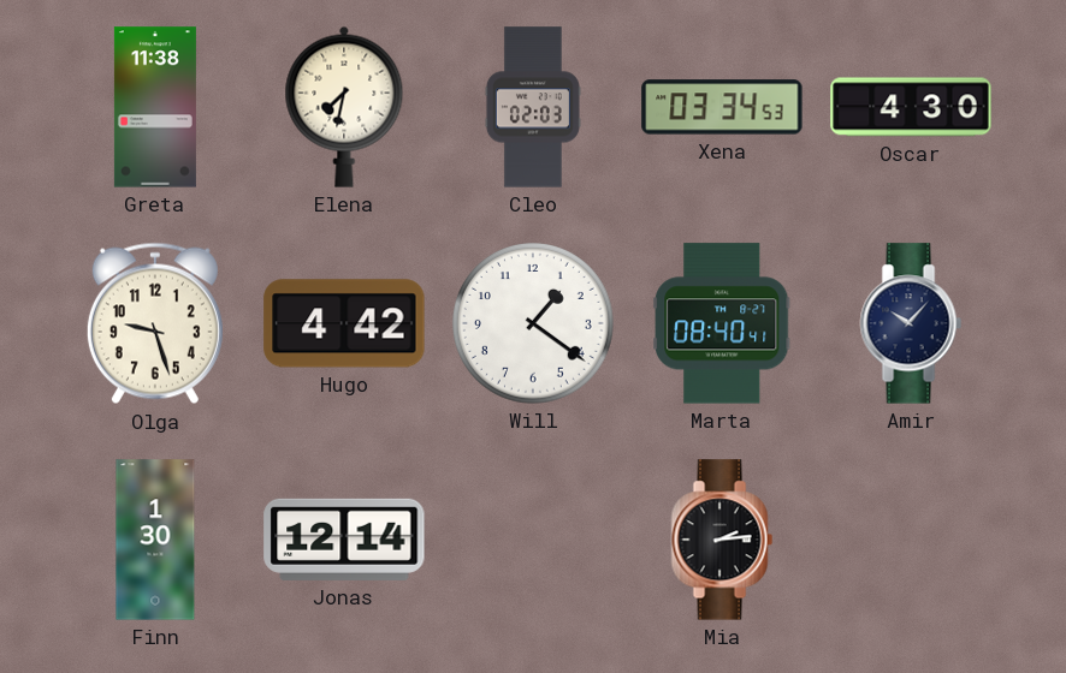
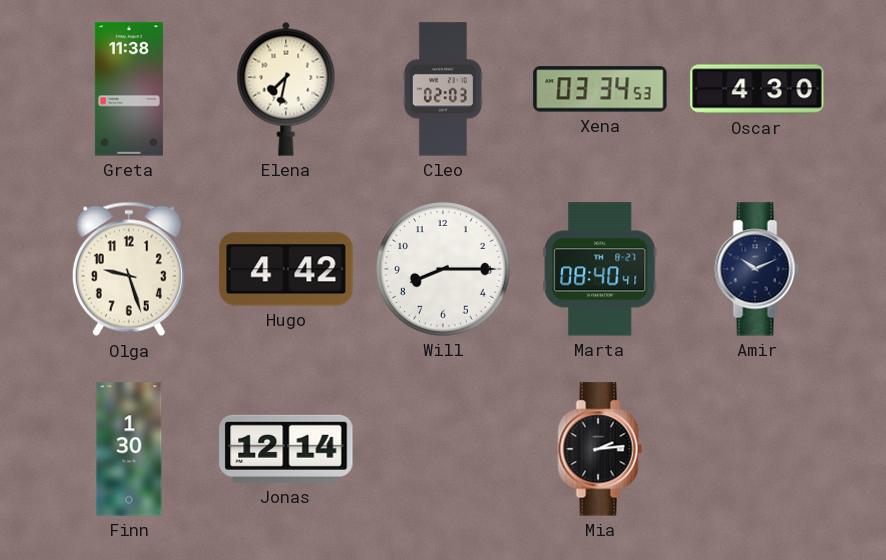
Will: 1:21 -> 8:15
Amir: 10:07 -> 10:11
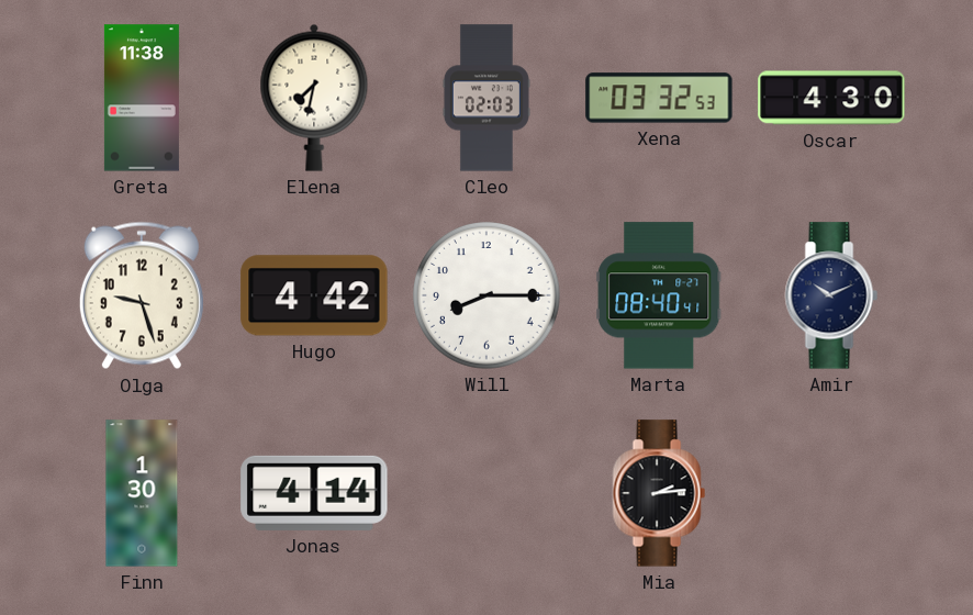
Xena: 03:34 -> 03:32
Jonas: 12:14 -> 4:14
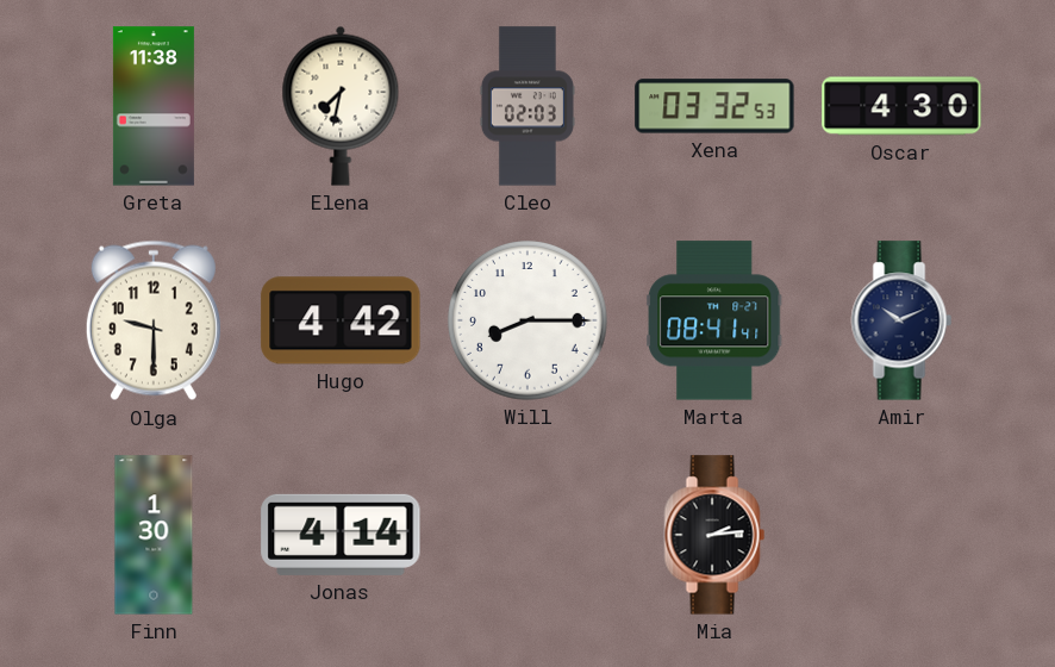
Olga: 9:27 -> 9:30
Marta: 08:40 -> 08:41
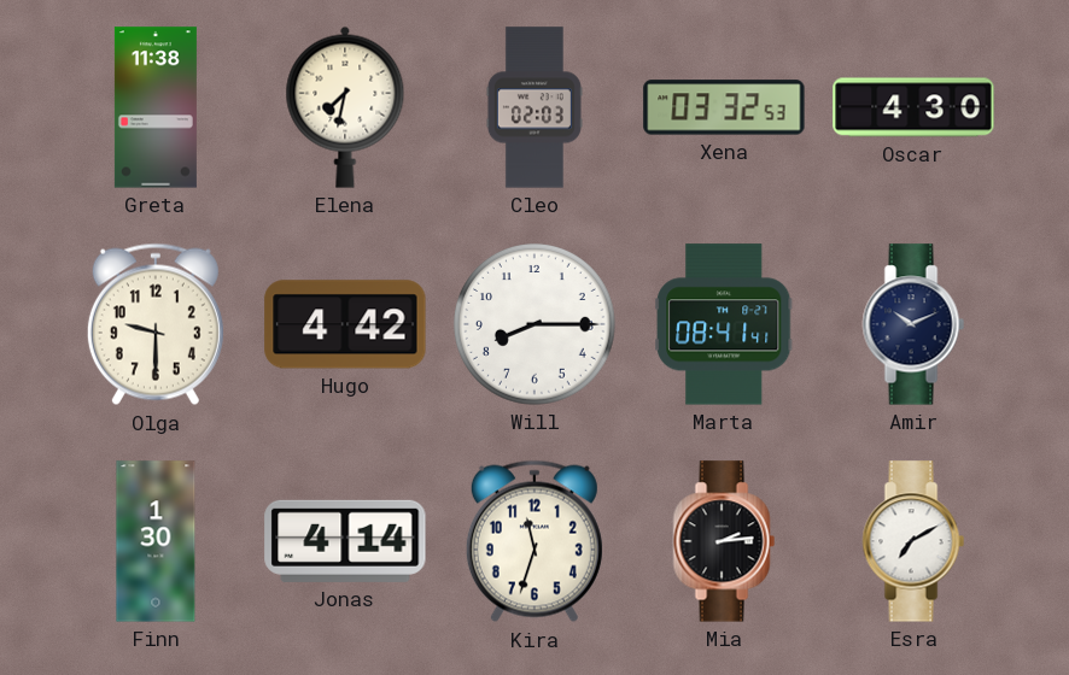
Kira: none -> 11:33
Esra: none -> 7:10
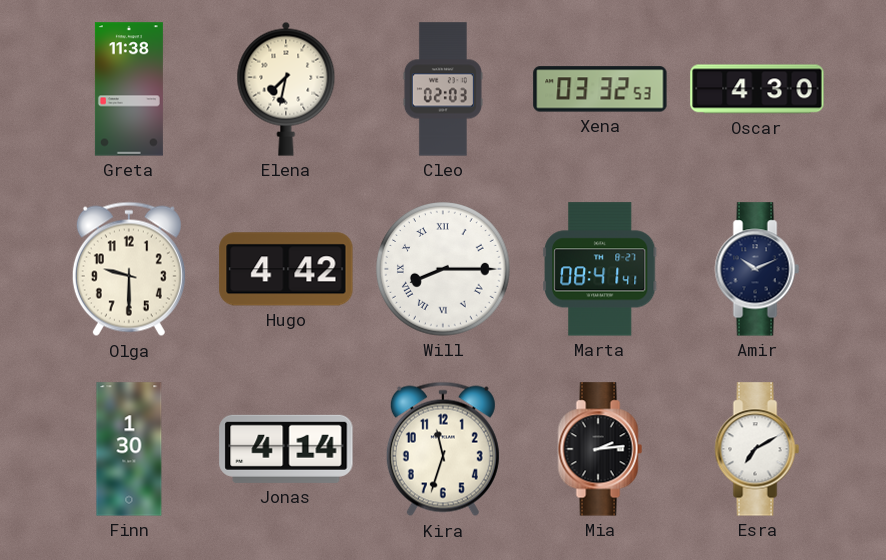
Will numerals: Arabic -> Roman
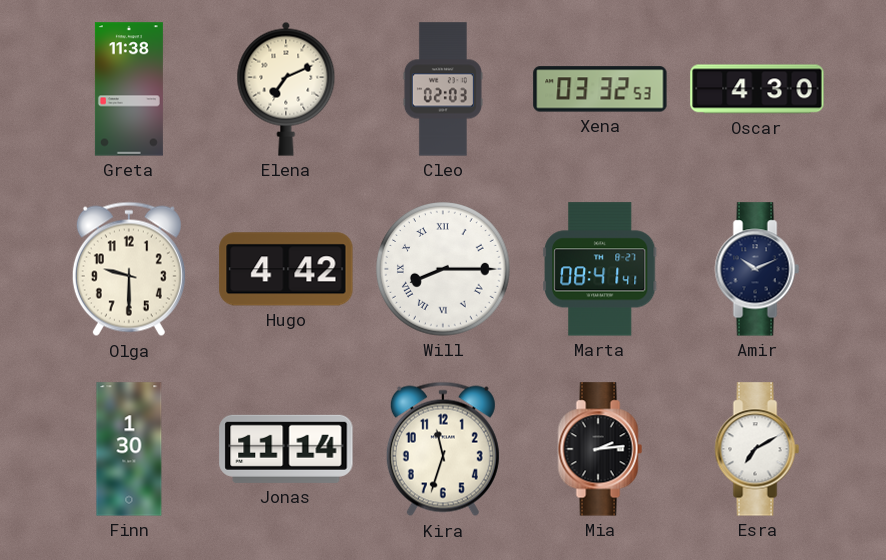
Elena: 7:32 -> 7:11
Jonas: 4:14 -> 11:14
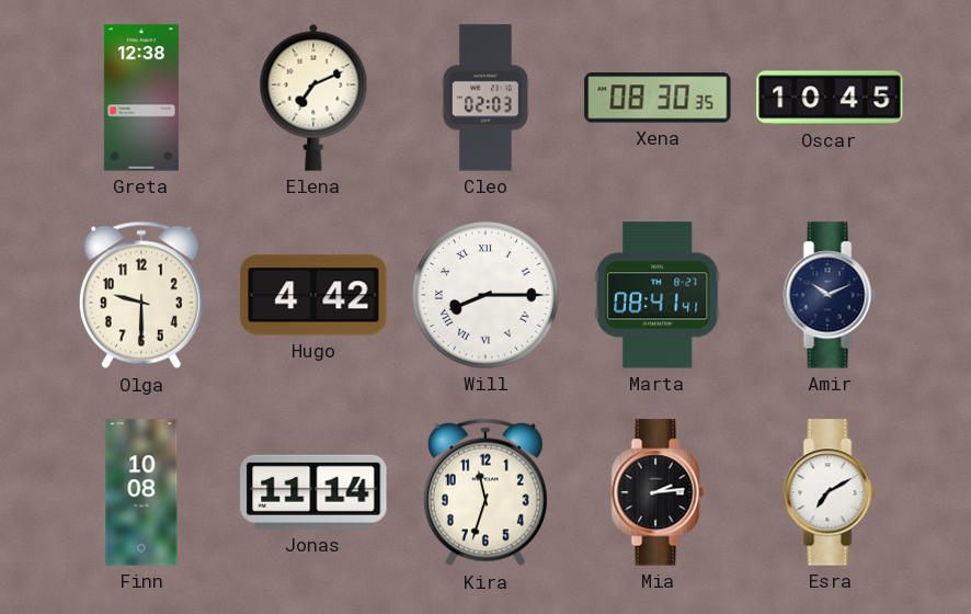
Greta: 11:38 -> 12:38
Xena: 03:32 -> 08:30
Oscar: 4:30 -> 10:45
Finn: 1:30 -> 10:08
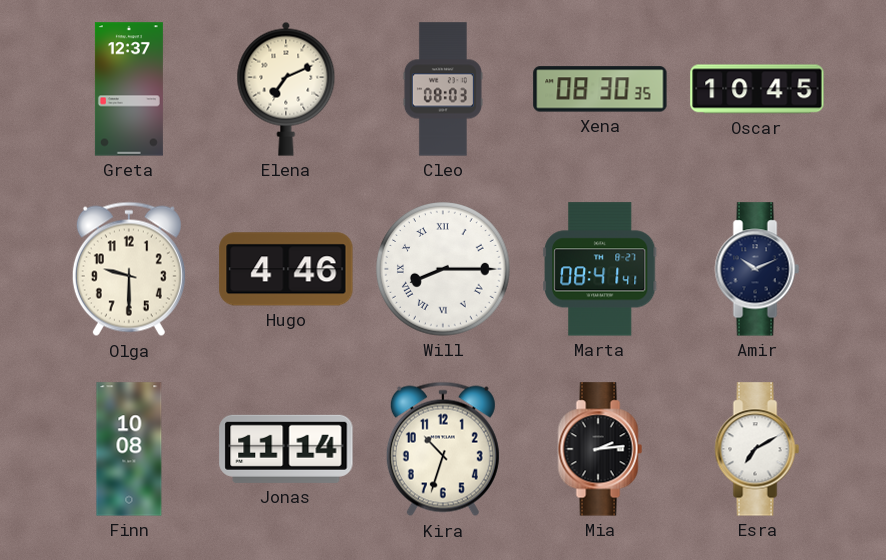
Greta: 12:38 -> 12:37
Cleo: 02:03 -> 08:03
Hugo: 4:42 -> 4:46
Kira: 11:33 -> 10:33
